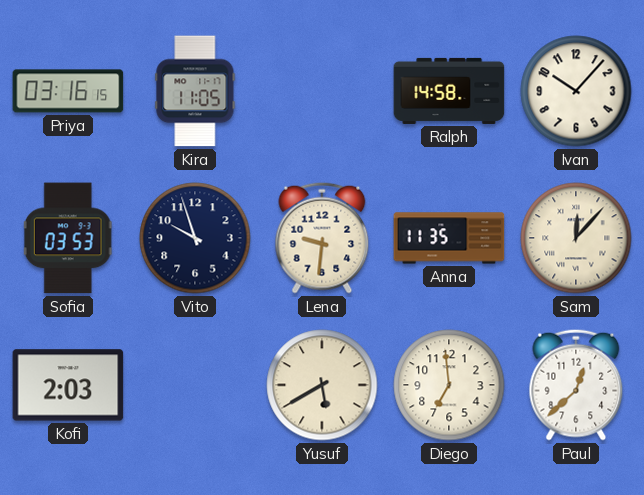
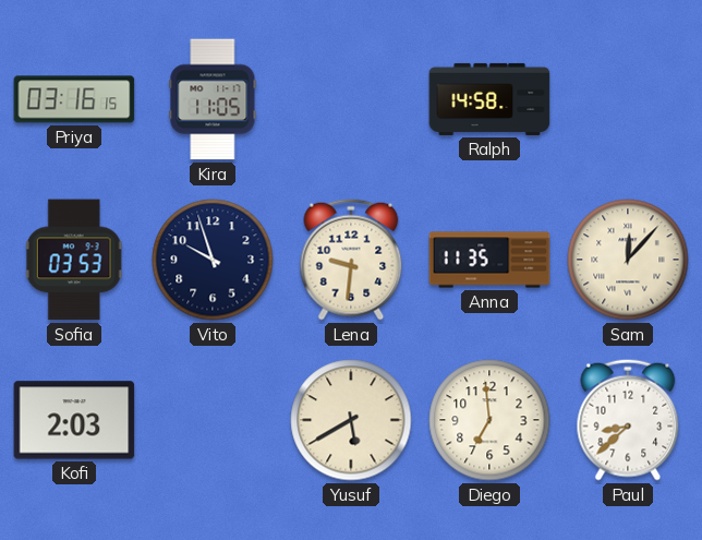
Ivan: 10:07 -> none
Paul: 12:38 -> 8:38
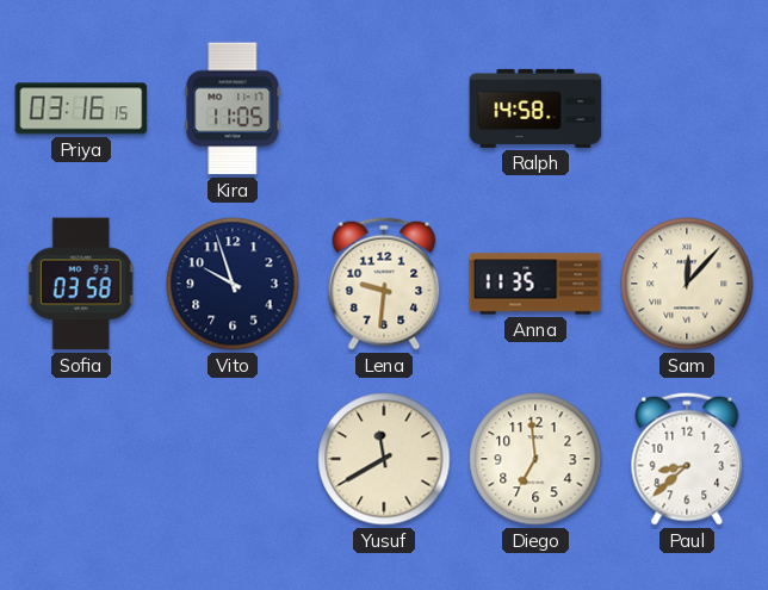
Sofia: 03:53 -> 03:58
Kofi: 2:03 -> none
Yusuf: 5:40 -> 11:40
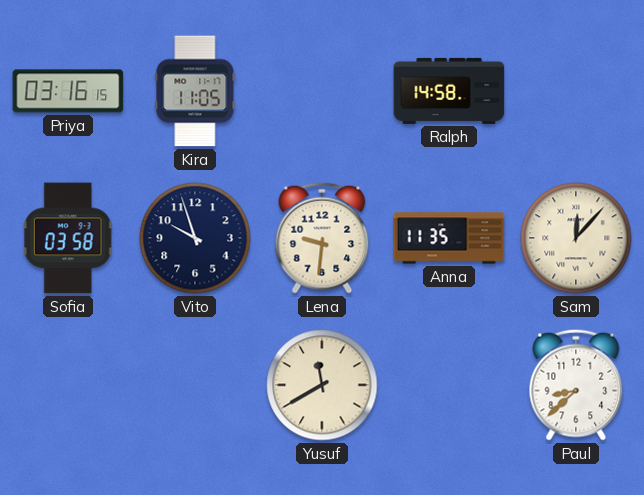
Diego: 6:59 -> none
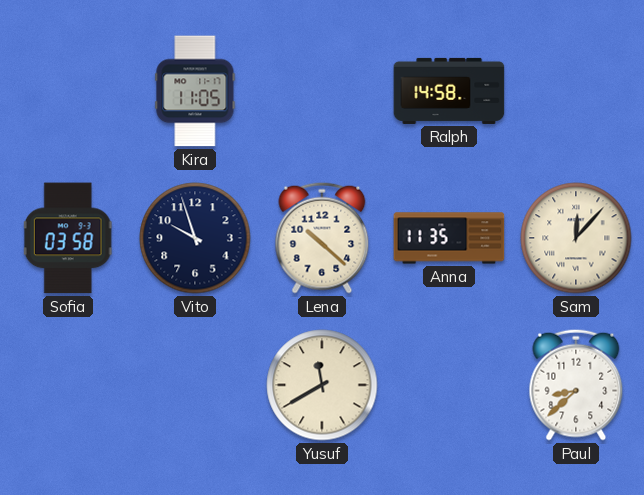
Priya: 03:16 -> none
Lena: 9:31 -> 10:22
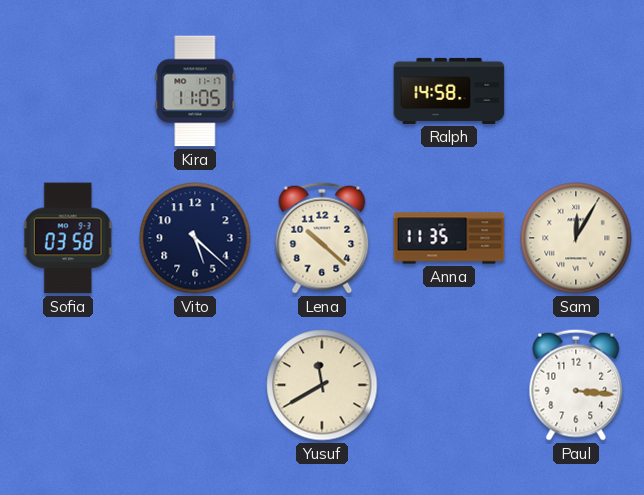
Vito: 9:57 -> 5:22
Sam: 12:07 -> 12:05
Paul: 8:38 -> 3:16
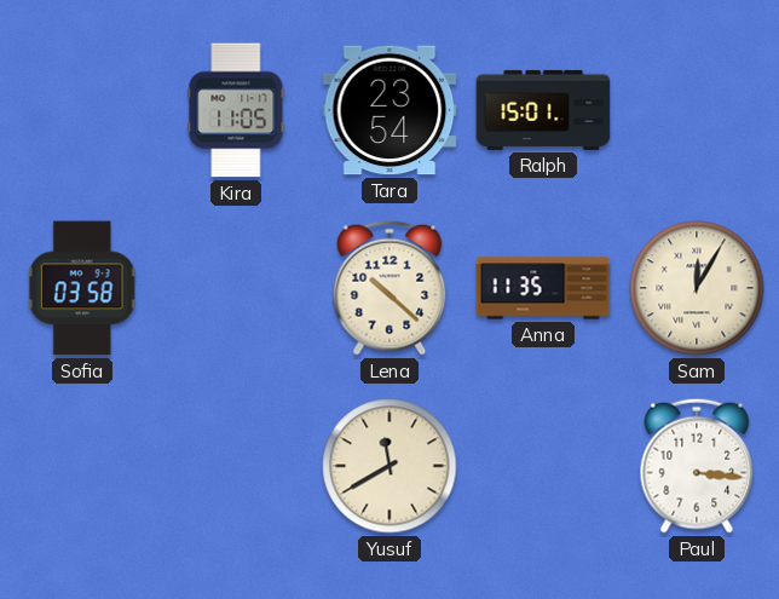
Tara: none -> 23:54
Ralph: 14:58 -> 15:01
Vito: 5:22 -> none
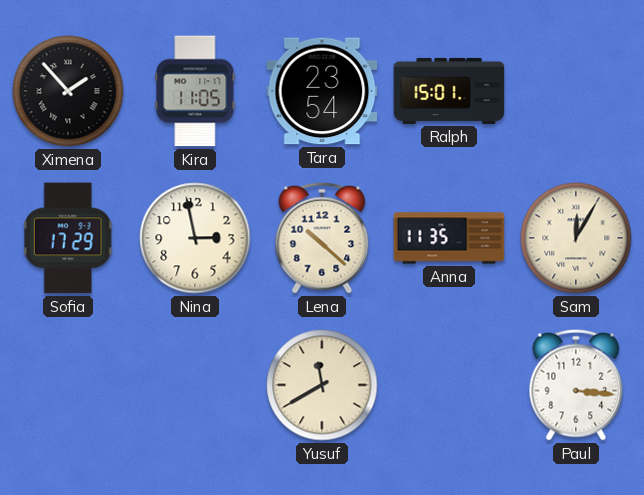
Ximena: none -> 1:53
Sofia: 03:58 -> 17:29
Nina: none -> 2:58
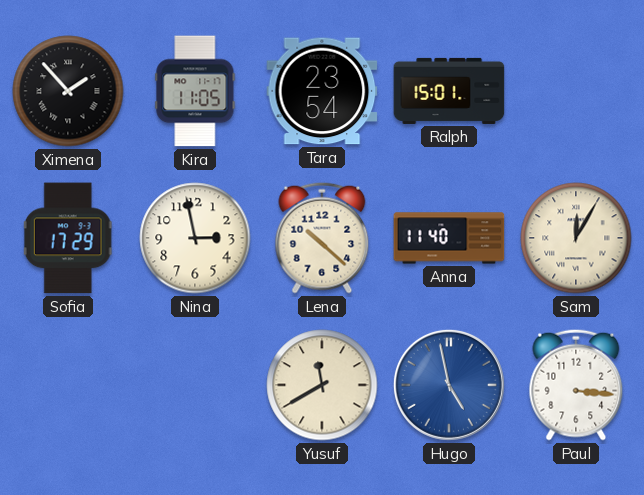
Anna: 11:35 -> 11:40
Hugo: none -> 4:58
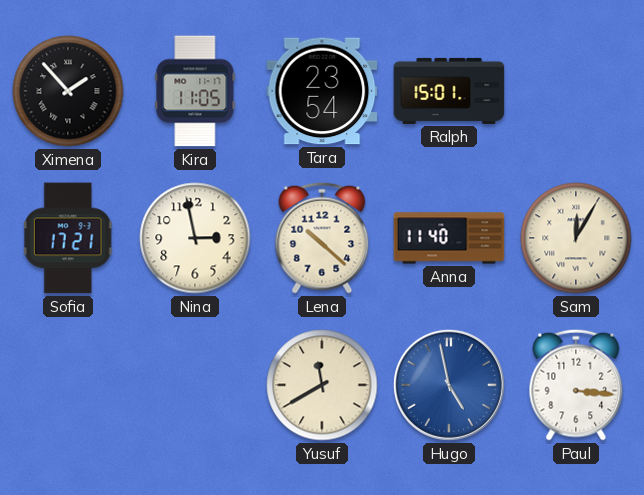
Sofia: 17:29 -> 17:21
